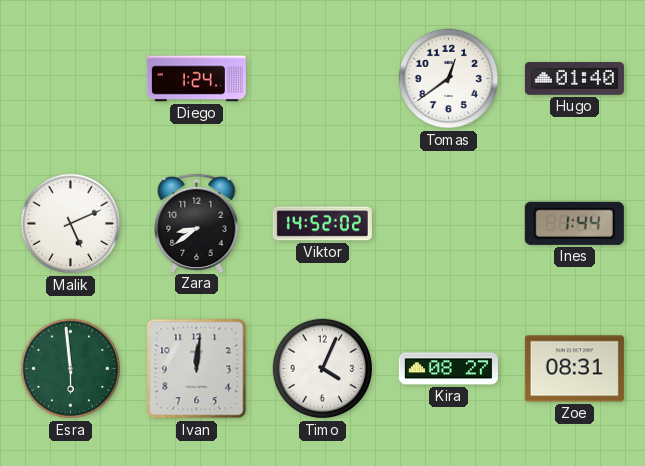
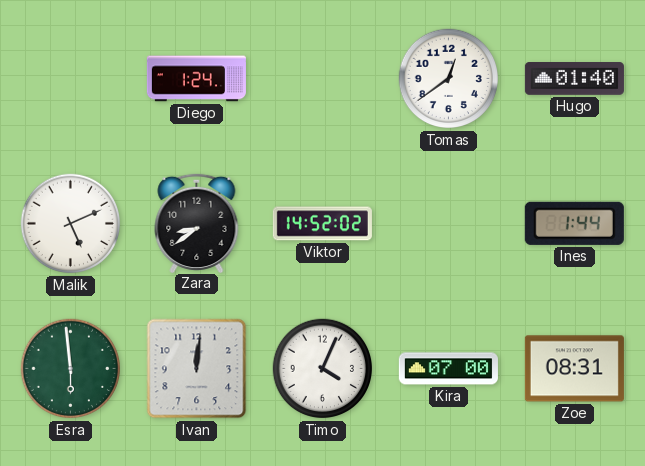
Kira: 08:27 -> 07:00
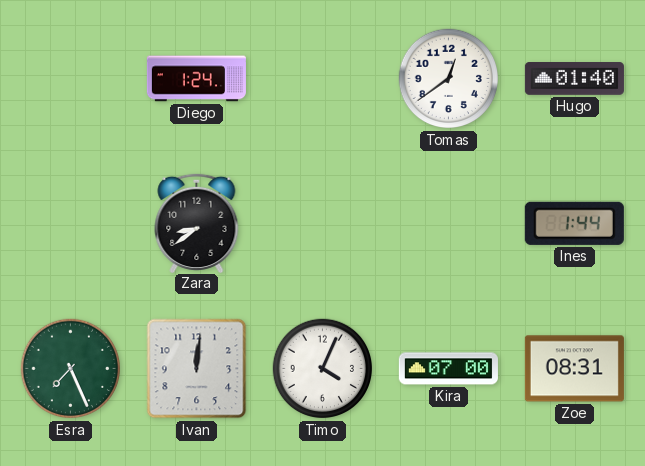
Malik: 5:11 -> none
Viktor: 14:52 -> none
Esra: 5:59 -> 7:26
